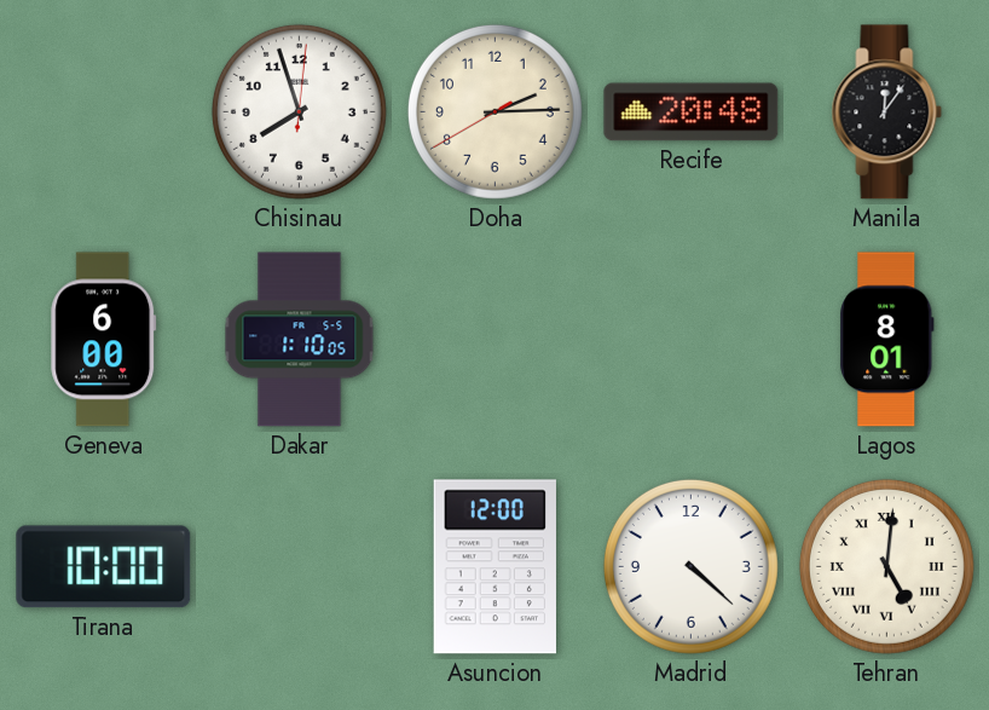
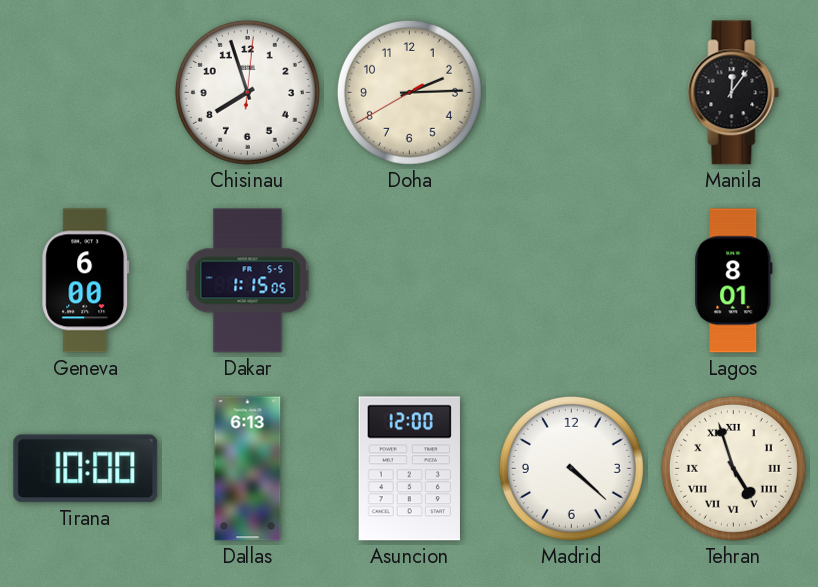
Recife: 20:48 -> none
Dakar: 1:10 -> 1:15
Dallas: none -> 6:13
Tehran: 5:01 -> 4:57
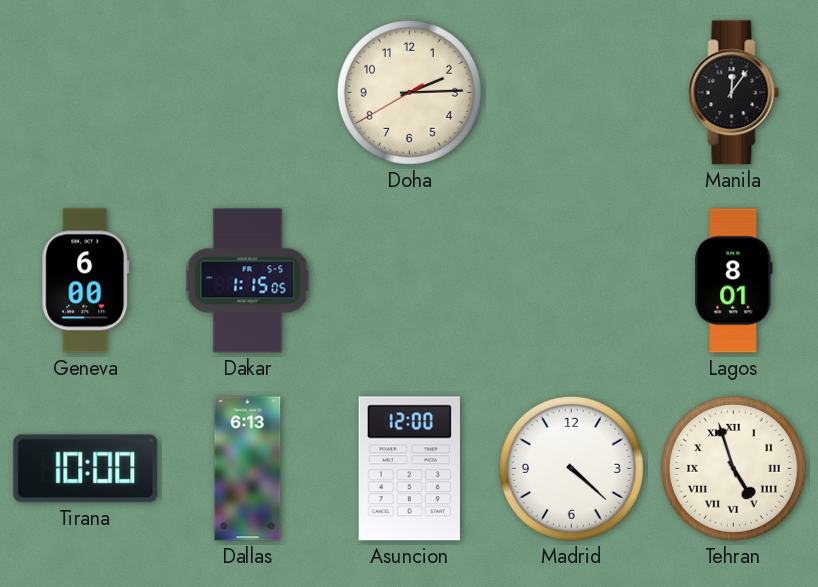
Chisinau: 7:57 -> none
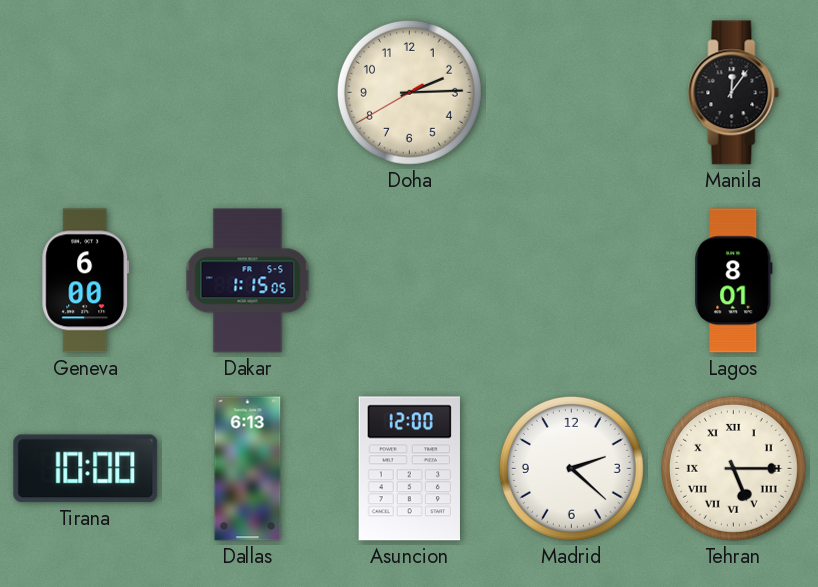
Madrid: 4:22 -> 2:22
Tehran: 4:57 -> 5:15
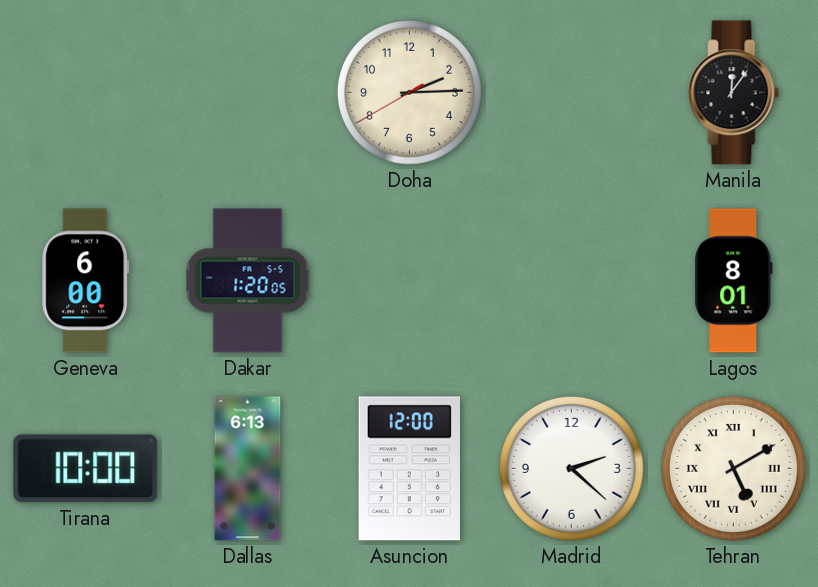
Dakar: 1:15 -> 1:20
Tehran: 5:15 -> 5:10
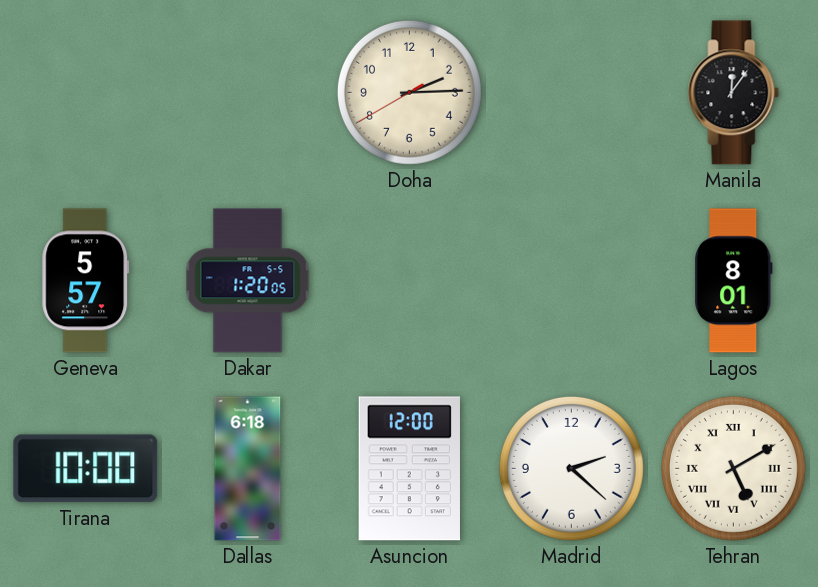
Geneva: 6:00 -> 5:57
Dallas: 6:13 -> 6:18
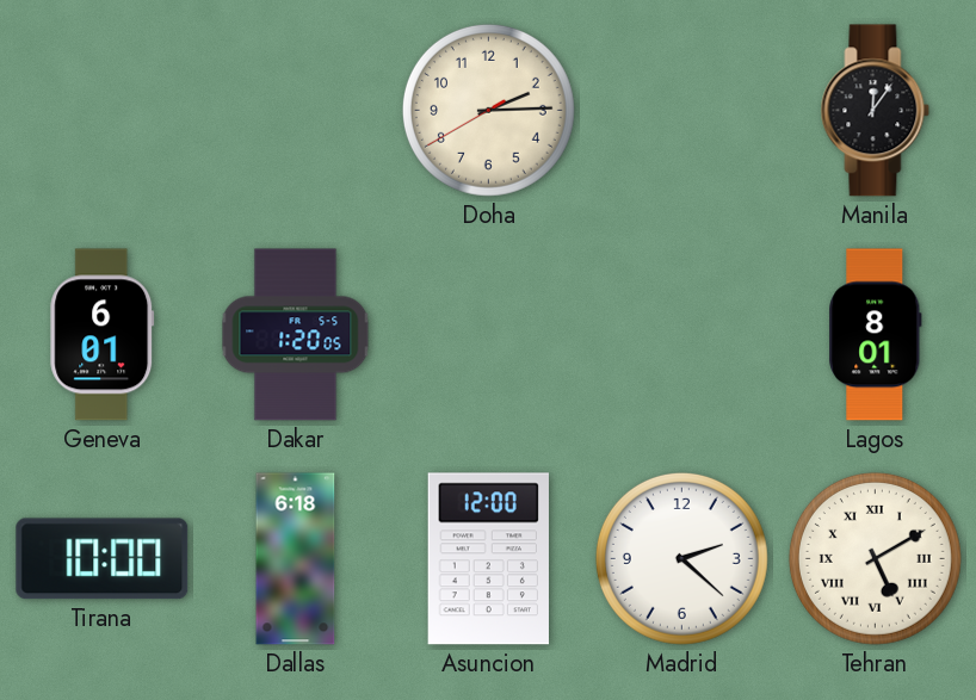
Geneva: 5:57 -> 6:01
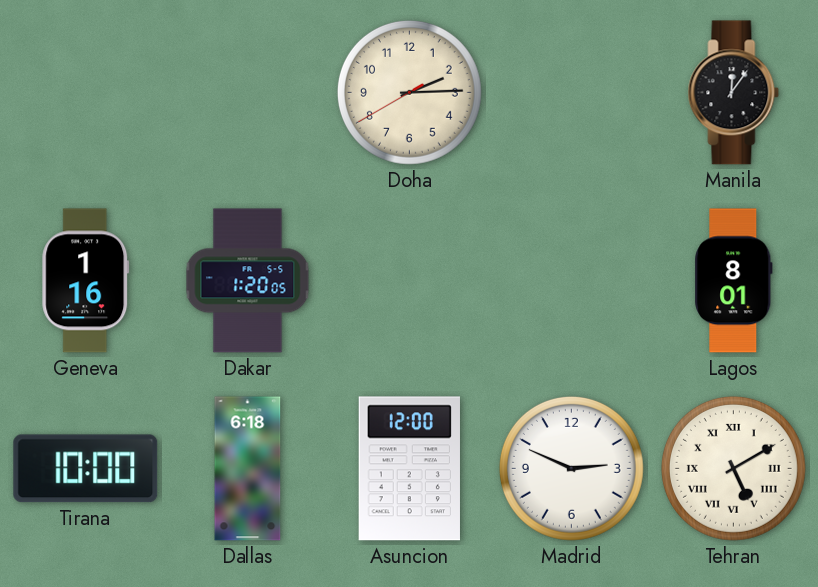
Geneva: 6:01 -> 1:16
Madrid: 2:22 -> 2:49
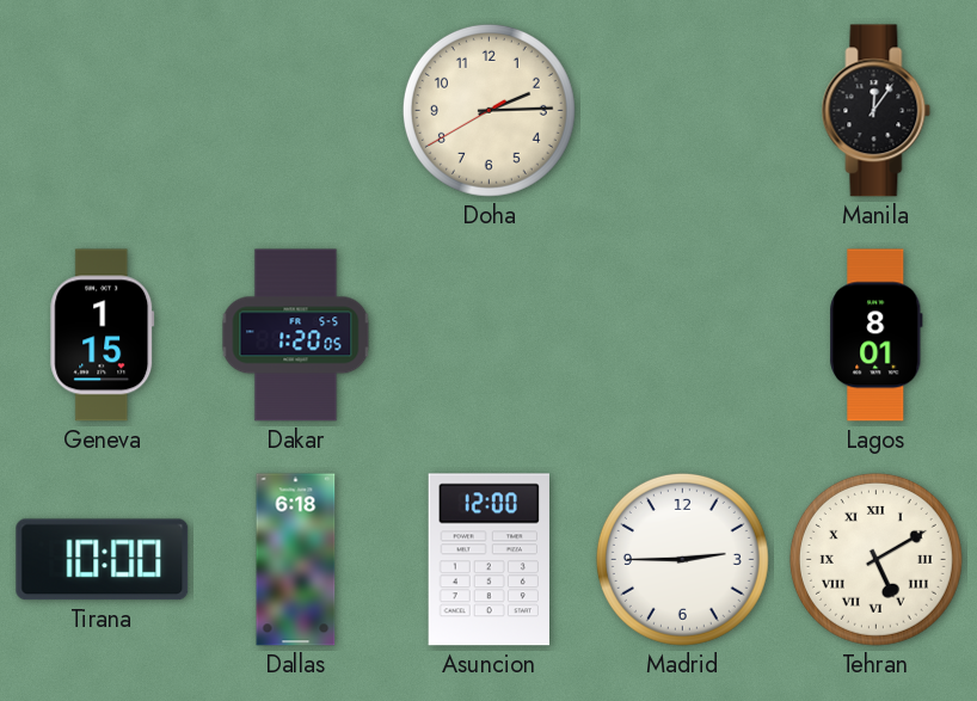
Geneva: 1:16 -> 1:15
Madrid: 2:49 -> 2:45
